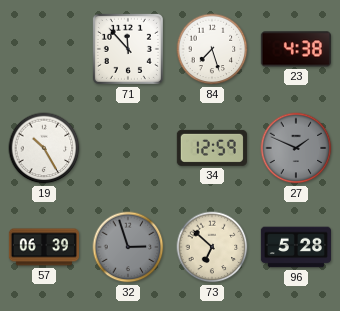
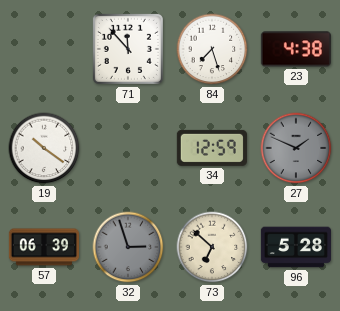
19: 10:25 -> 10:21
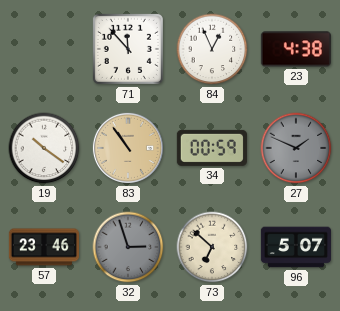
84: 7:27 -> 12:56
83: none -> 10:54
34: 12:59 -> 00:59
57: 06:39 -> 23:46
96: 5:28 -> 5:07
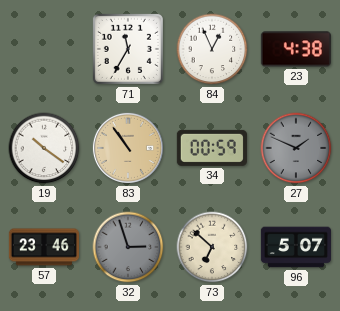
71: 11:53 -> 11:35
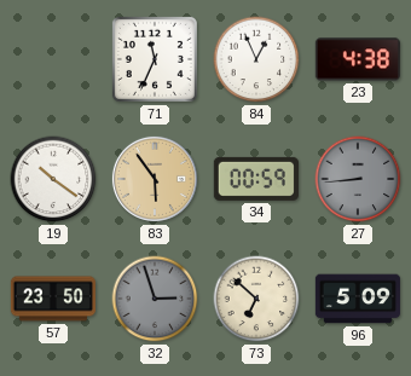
71: 11:35 -> 11:34
83: 10:54 -> 5:54
27: 1:49 -> 8:44
57: 23:46 -> 23:50
96: 5:07 -> 5:09
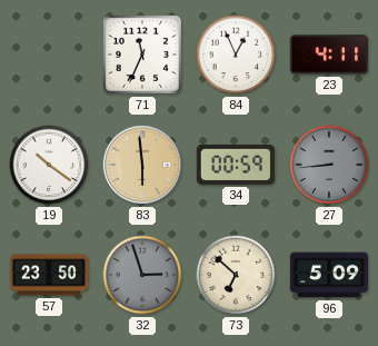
23: 4:38 -> 4:11
83: 5:54 -> 5:59
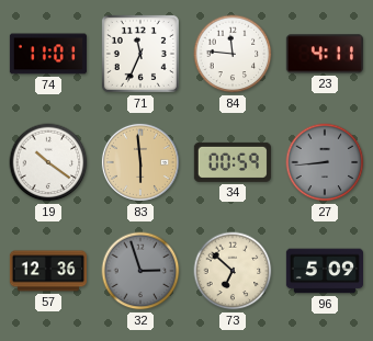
74: none -> 11:01
84: 12:56 -> 11:46
57: 23:50 -> 12:36
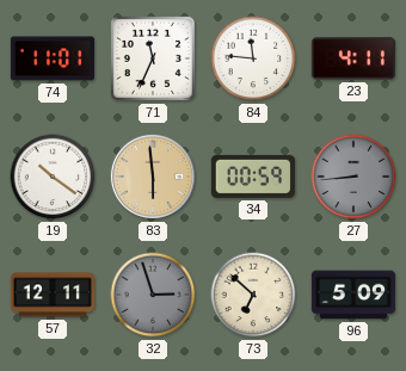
57: 12:36 -> 12:11
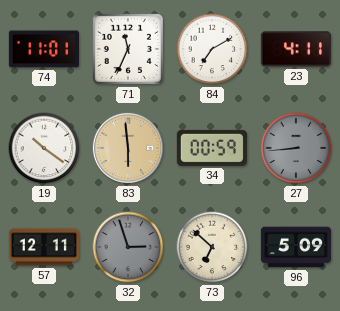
84: 11:46 -> 7:10
